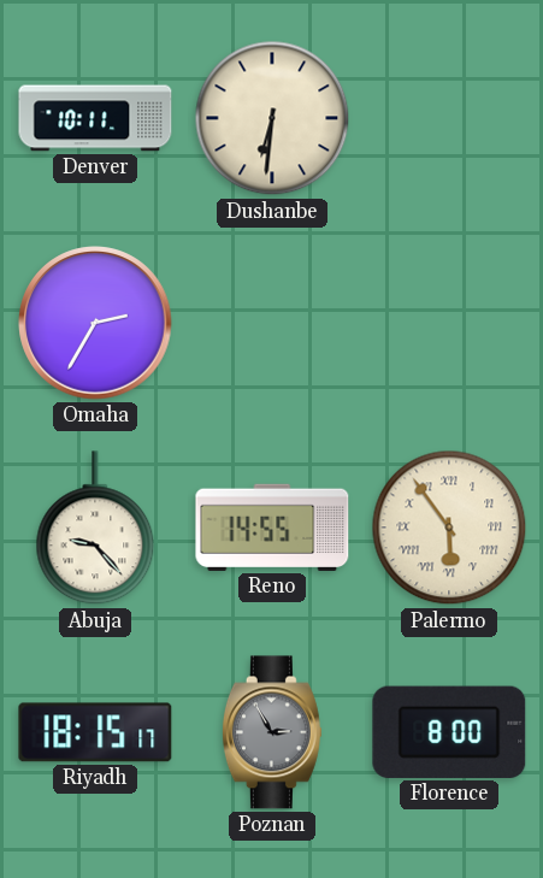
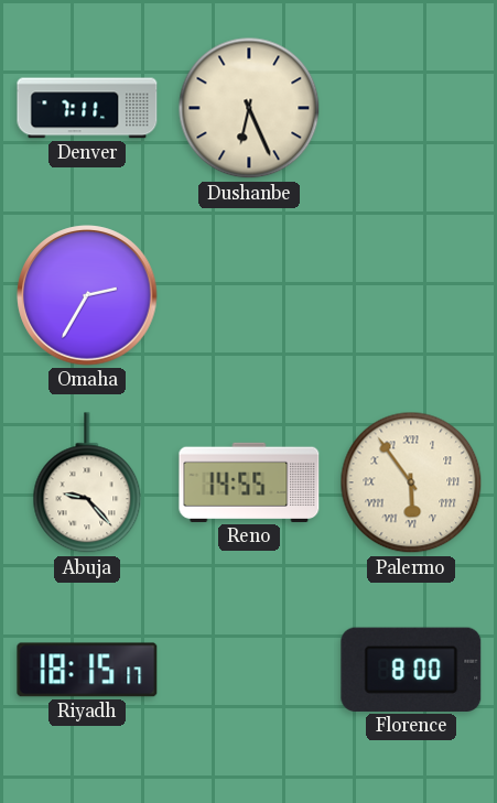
Denver: 10:11 -> 7:11
Dushanbe: 6:31 -> 6:26
Poznan: 2:55 -> none
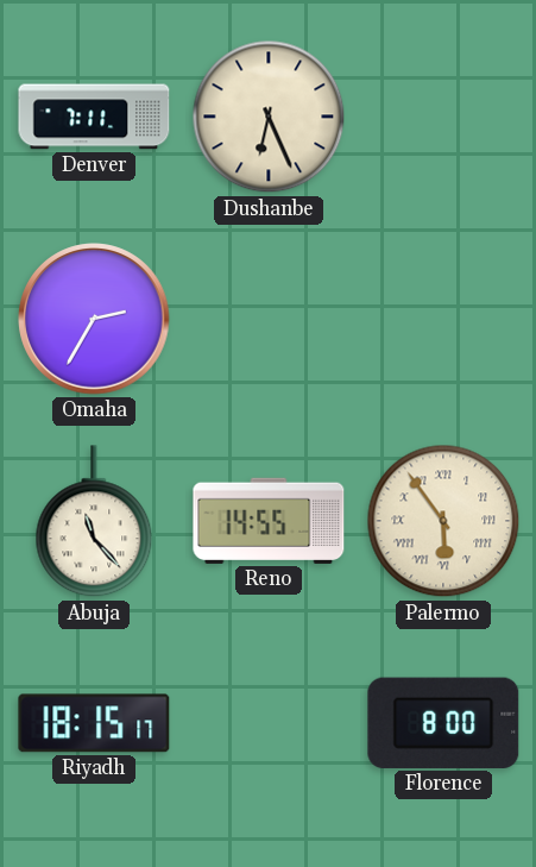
Abuja: 9:23 -> 11:23
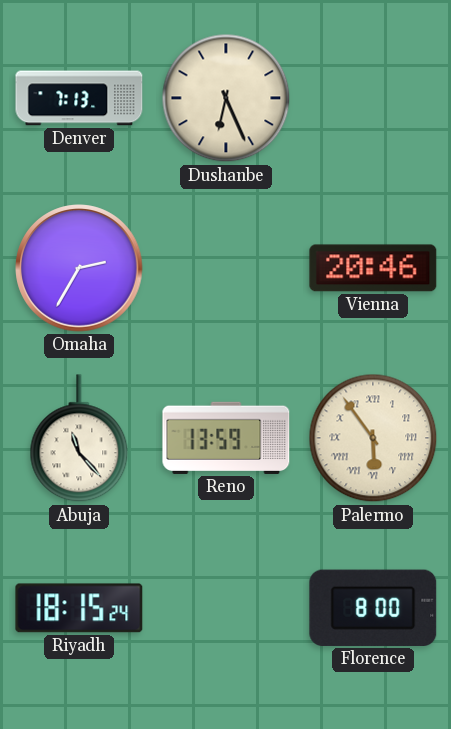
Denver: 7:11 -> 7:13
Vienna: none -> 20:46
Reno: 14:55 -> 13:59
Riyadh: 18:15:17 -> 18:15:24
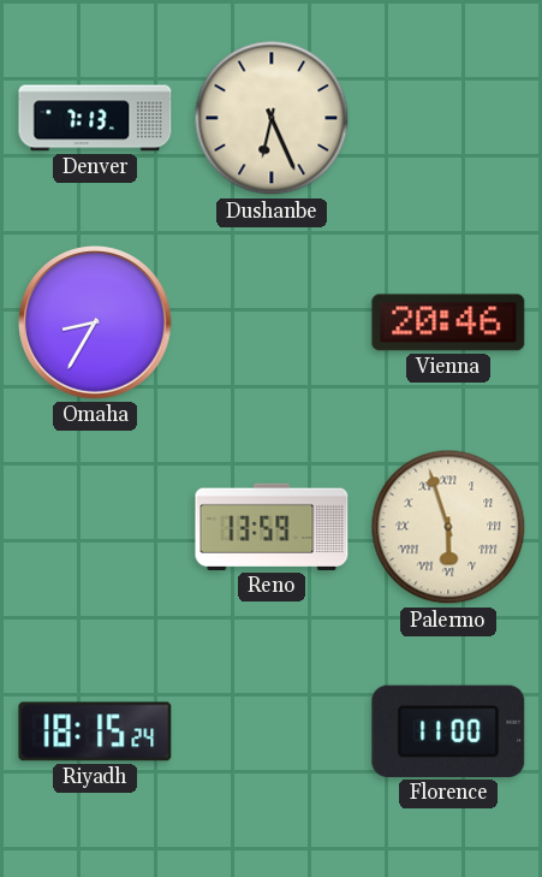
Omaha: 2:35 -> 8:35
Abuja: 11:23 -> none
Palermo: 5:54 -> 5:57
Florence: 8:00 -> 11:00
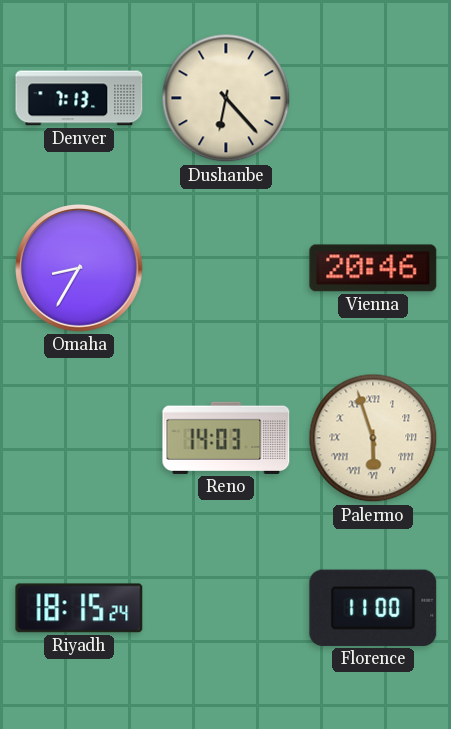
Dushanbe: 6:26 -> 6:23
Reno: 13:59 -> 14:03
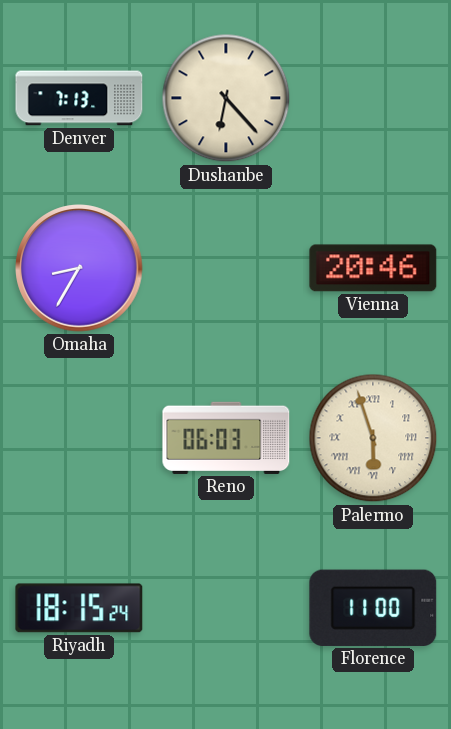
Reno: 14:03 -> 06:03
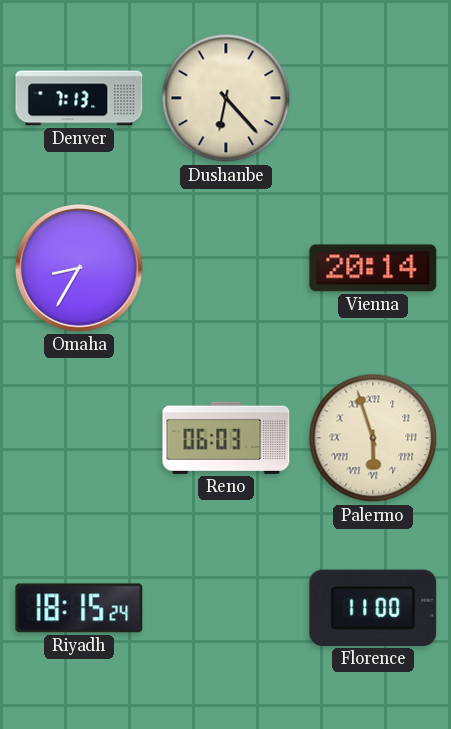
Vienna: 20:46 -> 20:14
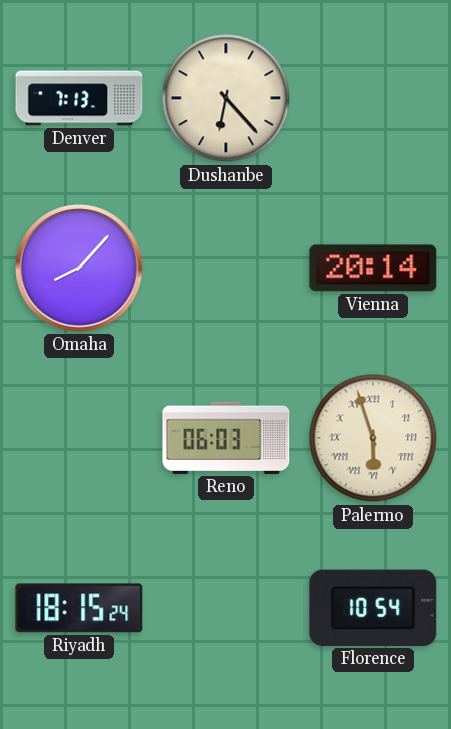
Omaha: 8:35 -> 8:07
Florence: 11:00 -> 10:54
